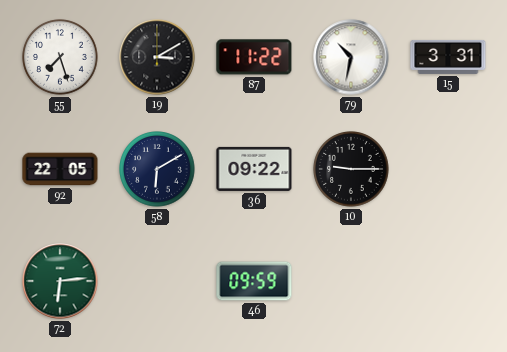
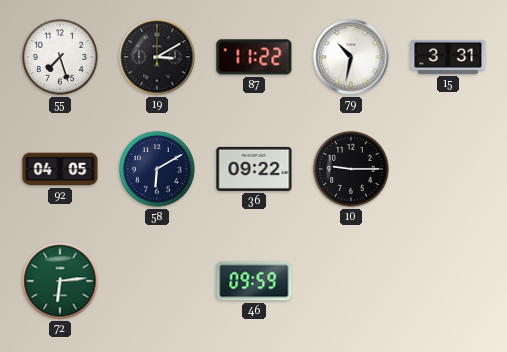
92: 22:05 -> 04:05
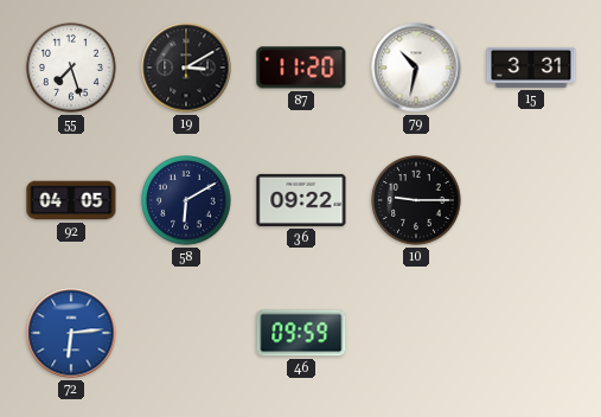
87: 11:22 -> 11:20
72 dial: green -> blue
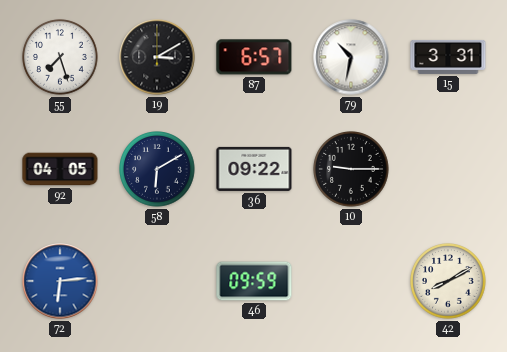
87: 11:20 -> 6:57
42: none -> 8:10
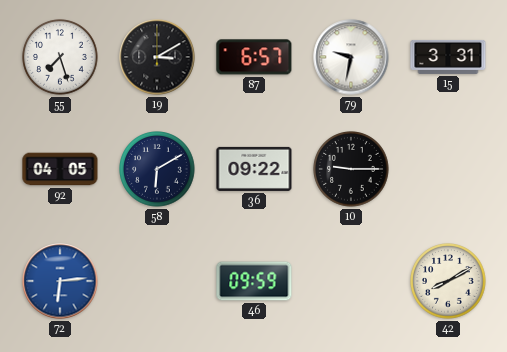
79: 10:32 -> 9:32
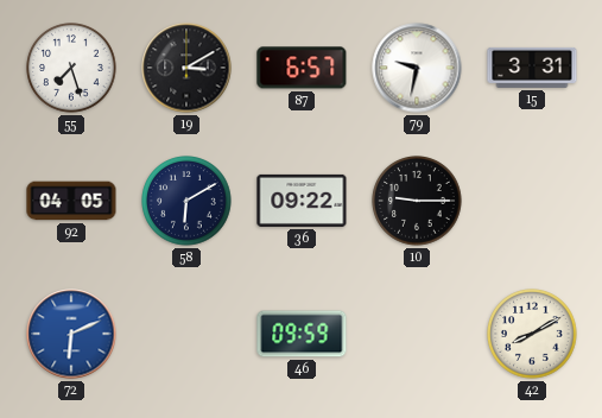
72: 6:14 -> 6:11
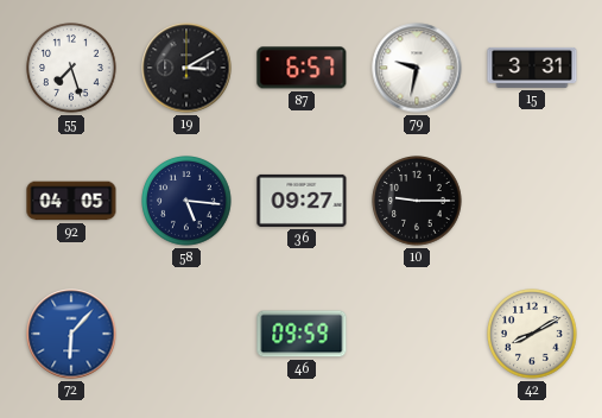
58: 6:10 -> 5:16
36: 09:22 -> 09:27
72: 6:11 -> 6:07
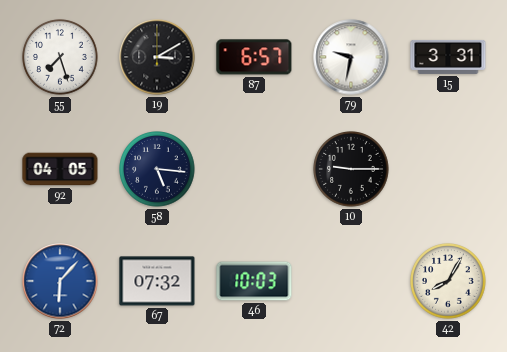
36: 09:27 -> none
67: none -> 07:32
46: 09:59 -> 10:03
42: 8:10 -> 8:05
